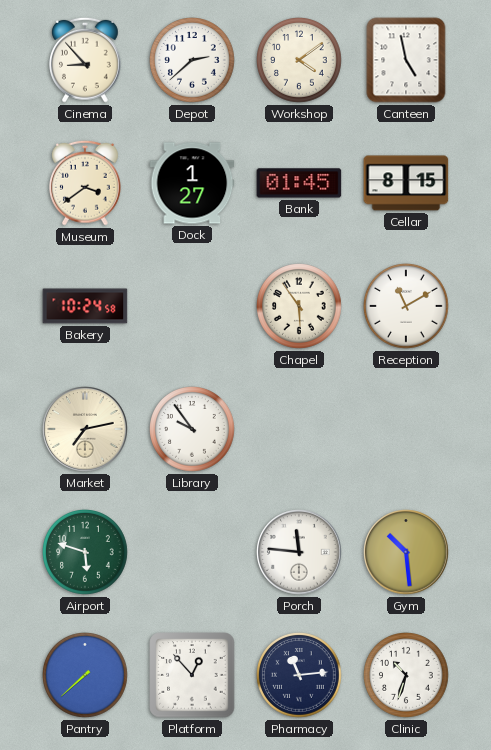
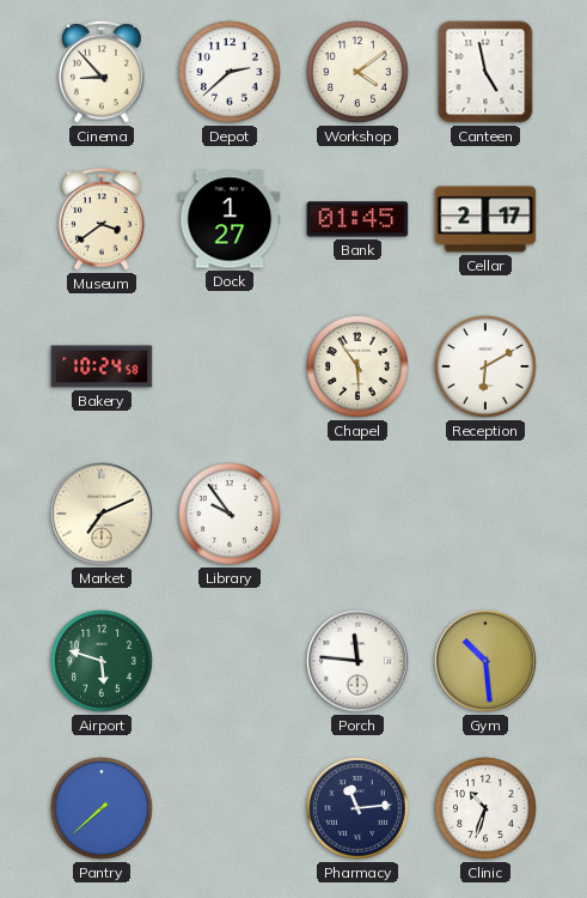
Cellar: 8:15 -> 2:17
Reception: 11:10 -> 6:10
Market: 7:13 -> 7:11
Platform: 12:53 -> none
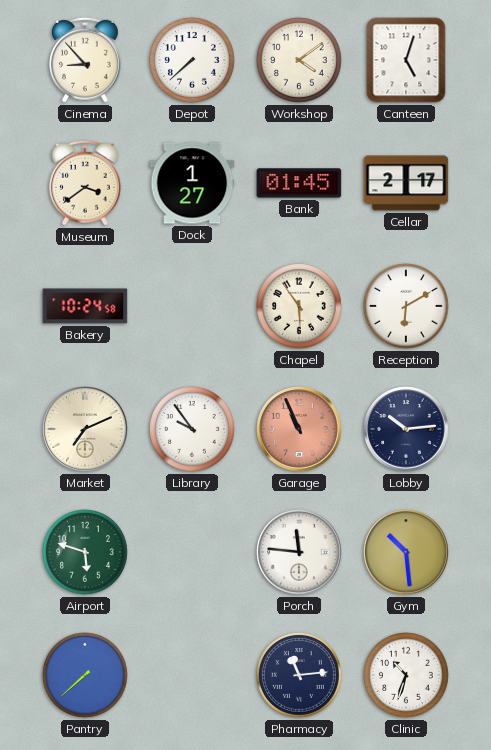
Depot: 2:38 -> 7:38
Canteen: 4:58 -> 5:03
Garage: none -> 10:56
Lobby: none -> 10:14
